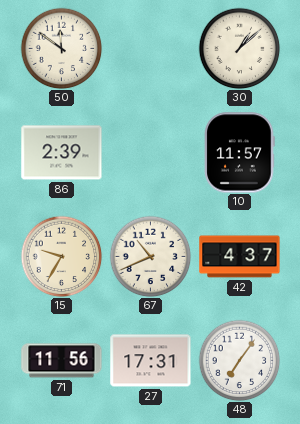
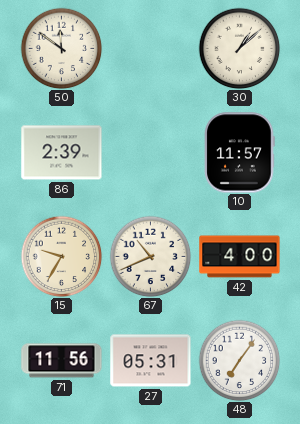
42: 4:37 -> 4:00
27: 17:31 -> 05:31
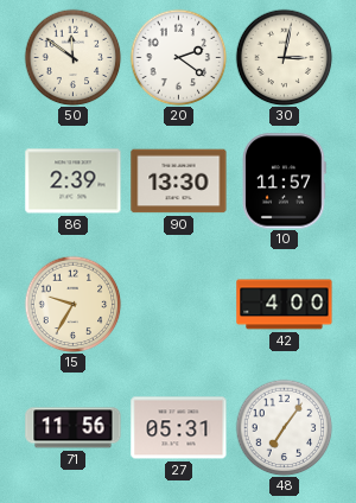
20: none -> 2:21
30: 1:08 -> 3:02
90: none -> 13:30
67: 10:41 -> none
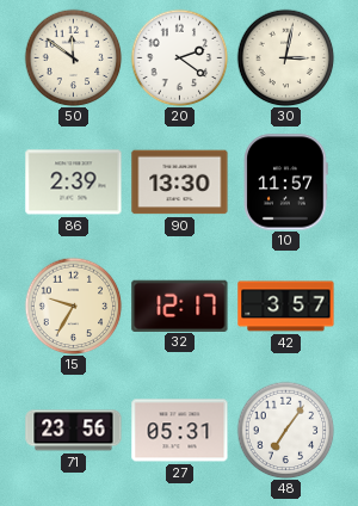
32: none -> 12:17
42: 4:00 -> 3:57
71: 11:56 -> 23:56
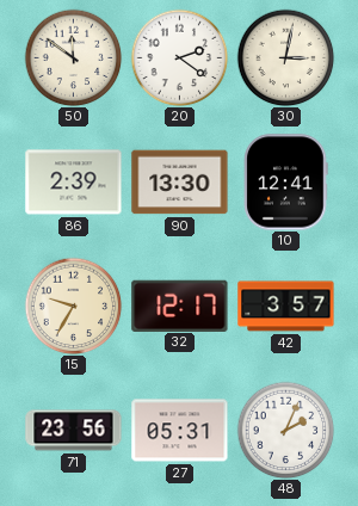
10: 11:57 -> 12:41
48: 7:06 -> 2:04
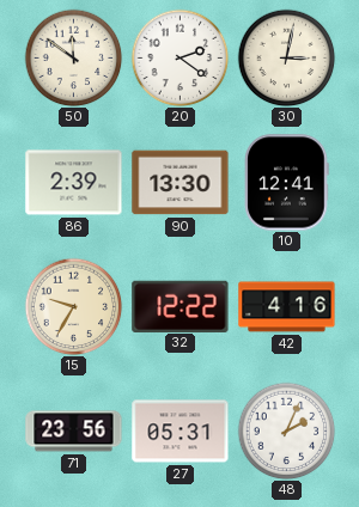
32: 12:17 -> 12:22
42: 3:57 -> 4:16
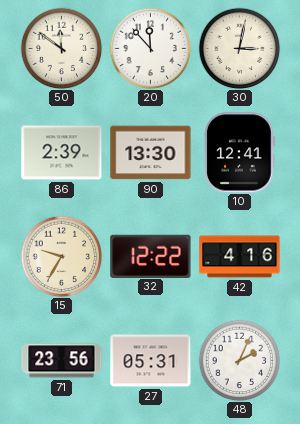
20: 2:21 -> 11:53
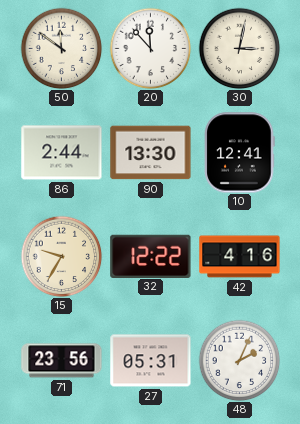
86: 2:39 -> 2:44
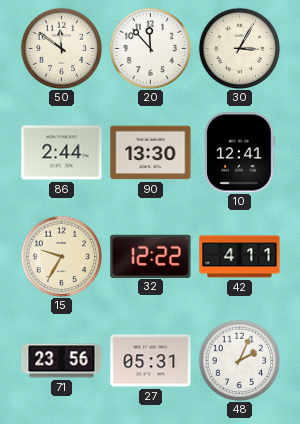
30: 3:02 -> 3:05
42: 4:16 -> 4:11
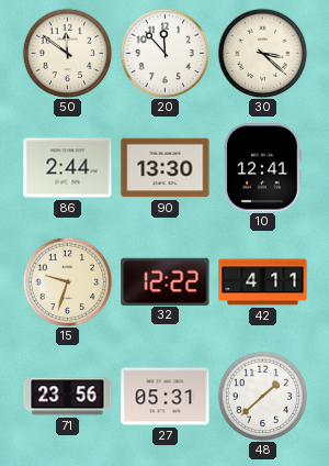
30: 3:05 -> 3:22
15: 9:35 -> 9:33
48: 2:04 -> 1:38
